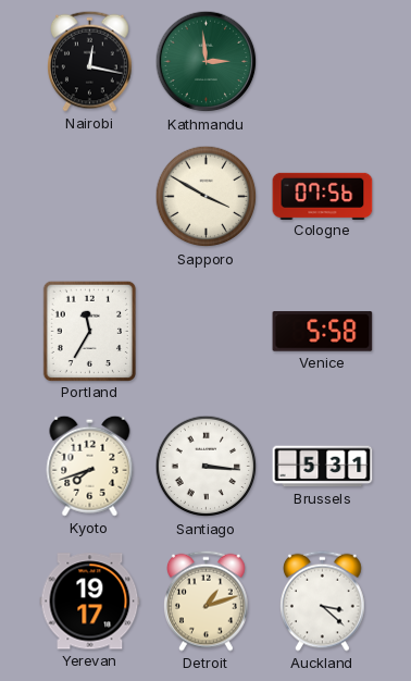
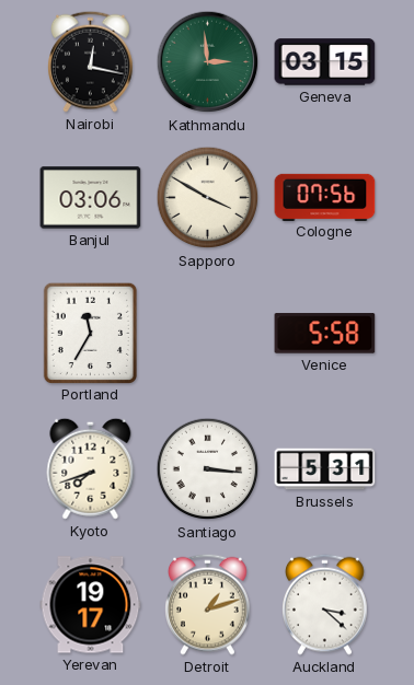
Geneva: none -> 03:15
Banjul: none -> 03:06
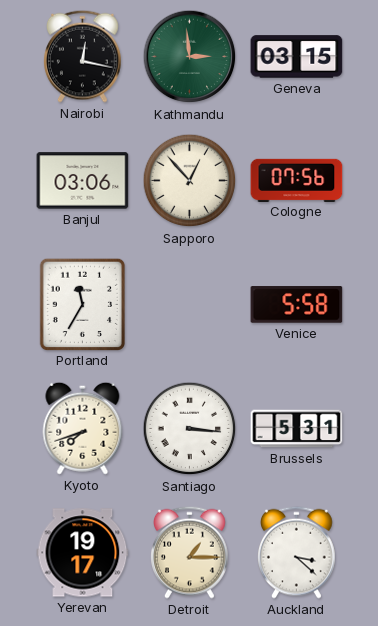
Sapporo: 3:50 -> 12:53
Detroit: 1:12 -> 1:15
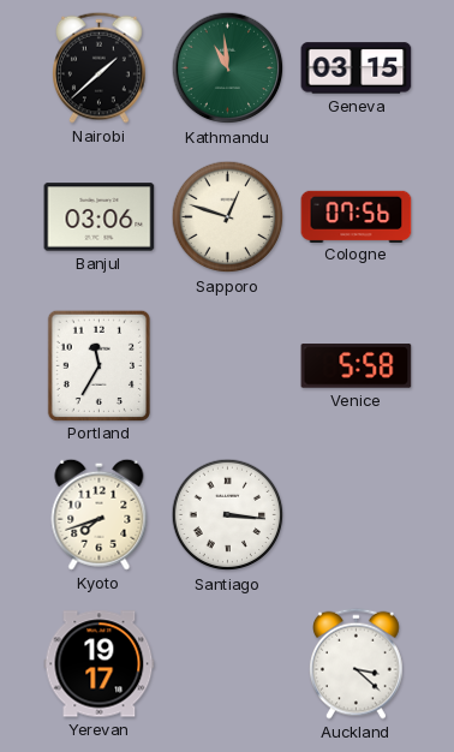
Nairobi: 12:17 -> 1:38
Kathmandu: 2:59 -> 10:59
Sapporo: 12:53 -> 12:48
Brussels: 5:31 -> none
Detroit: 1:15 -> none
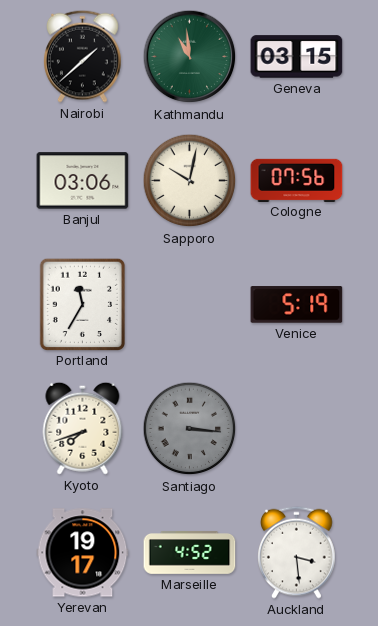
Sapporo: 12:48 -> 10:02
Venice: 5:58 -> 5:19
Santiago dial: white -> grey
Marseille: none -> 4:52
Auckland: 3:22 -> 3:29
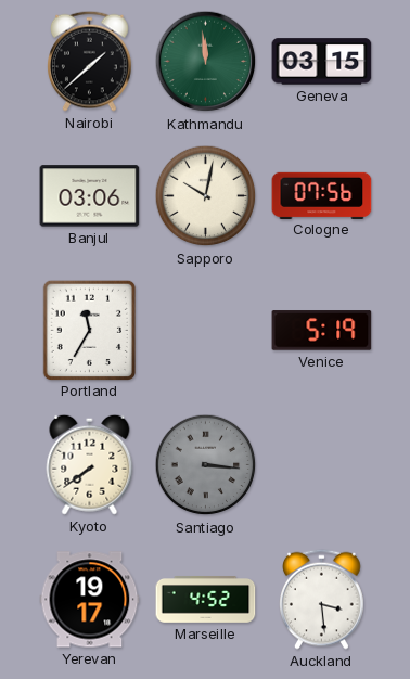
Kathmandu: 10:59 -> 11:59
Kyoto: 7:42 -> 7:39
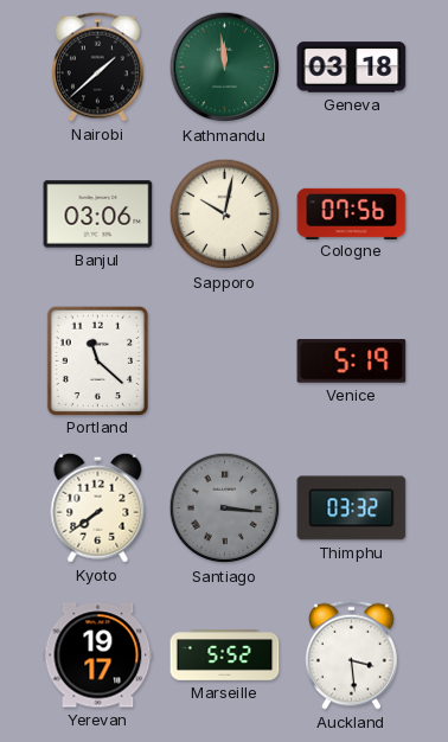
Geneva: 03:15 -> 03:18
Portland: 11:35 -> 11:22
Thimphu: none -> 03:32
Marseille: 4:52 -> 5:52
